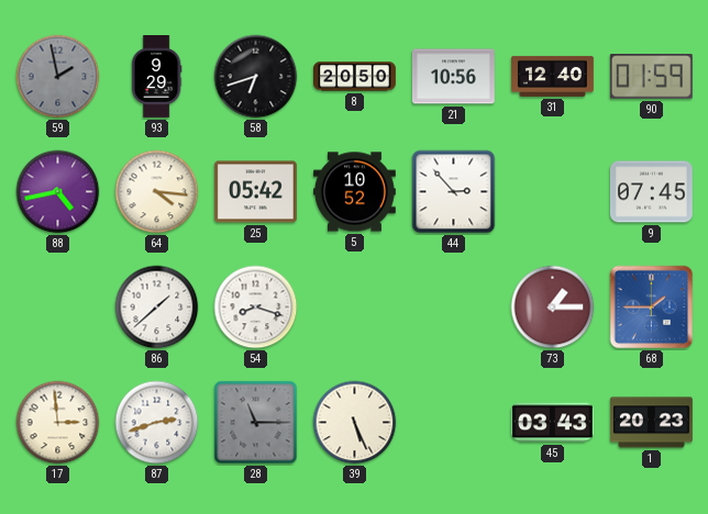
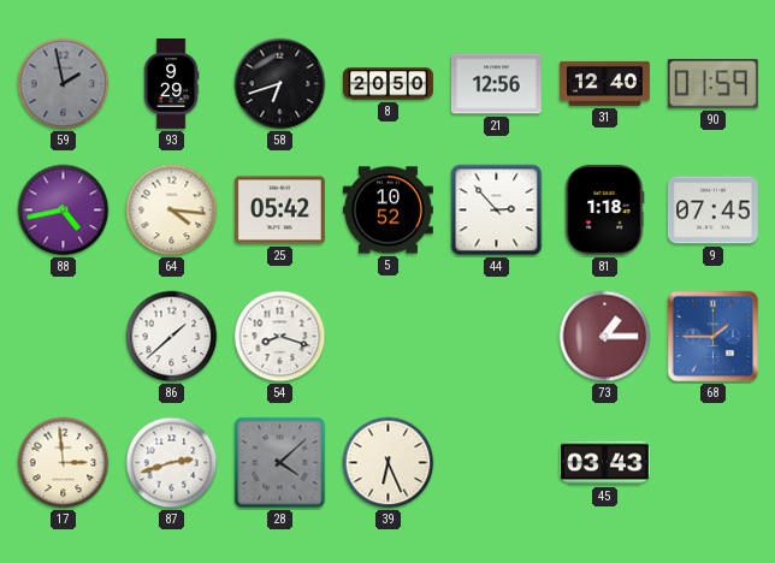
21: 10:56 -> 12:56
81: none -> 1:18
28: 11:15 -> 4:08
39: 5:26 -> 6:26
1: 20:23 -> none
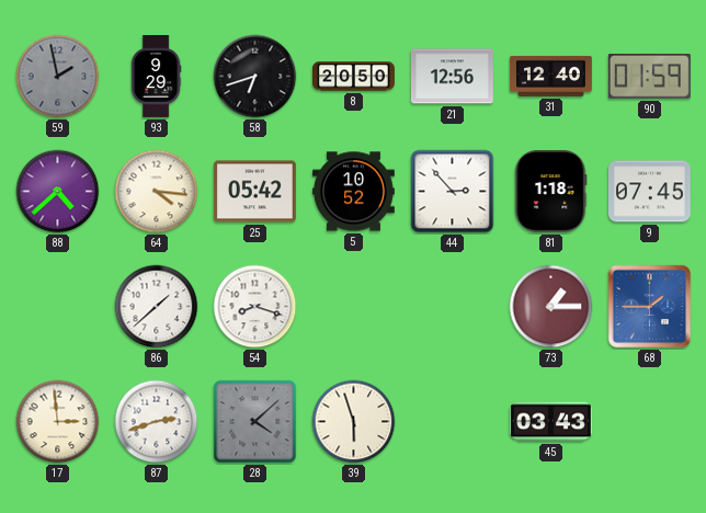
88: 4:43 -> 4:38
39: 6:26 -> 5:57
